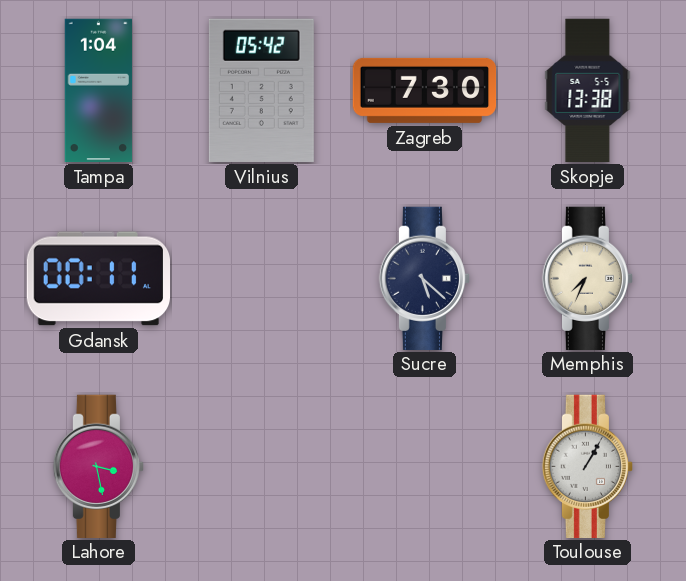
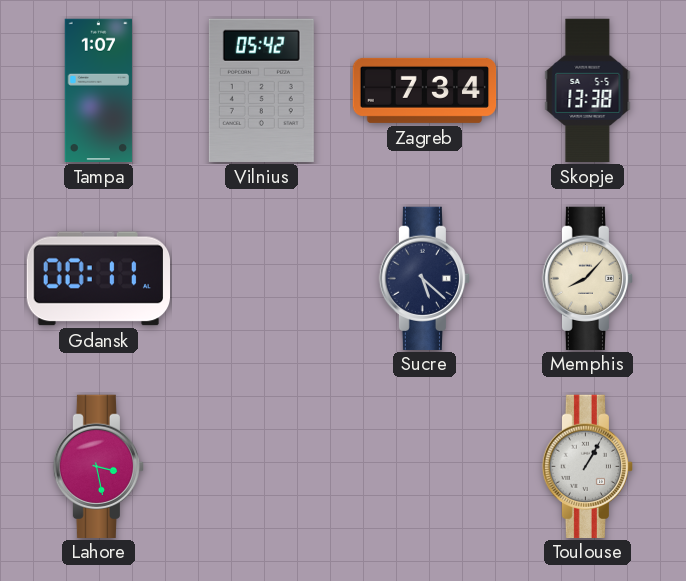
Tampa: 1:04 -> 1:07
Zagreb: 7:30 -> 7:34
Memphis: 7:34 -> 8:07
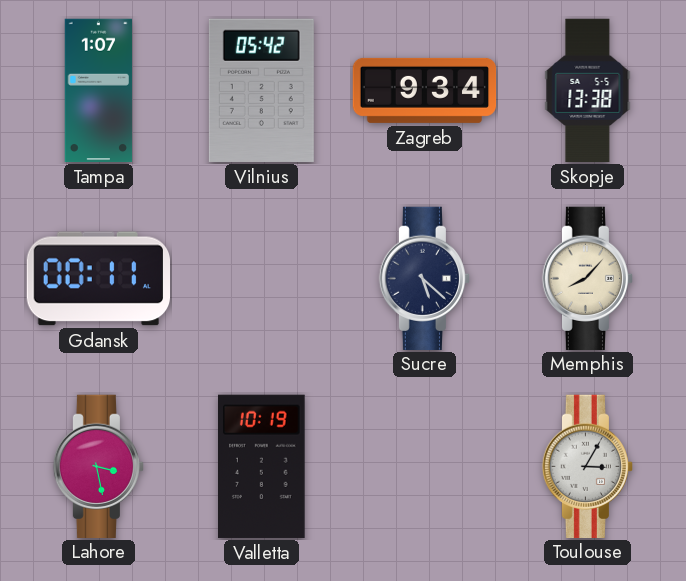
Zagreb: 7:34 -> 9:34
Valletta: none -> 10:19
Toulouse: 1:05 -> 3:05
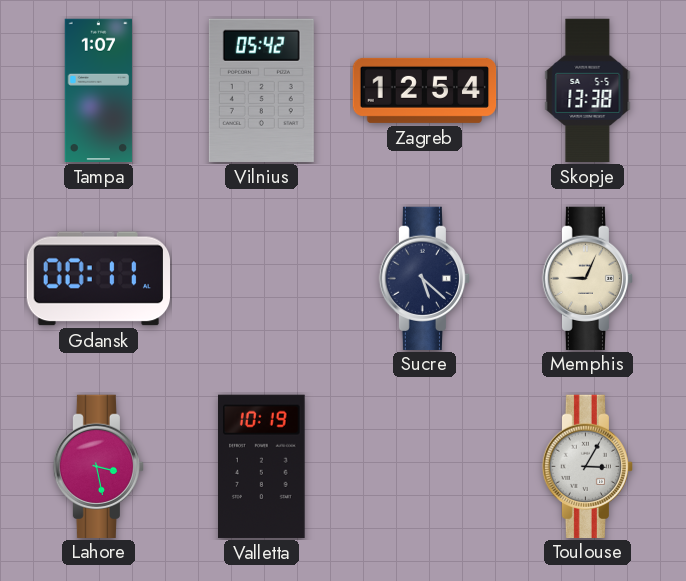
Zagreb: 9:34 -> 12:54
Memphis: 8:07 -> 9:04
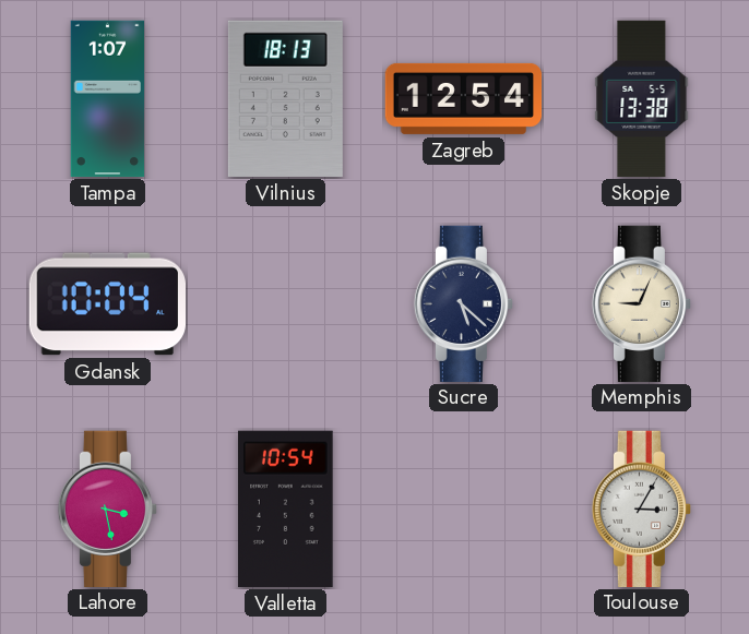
Vilnius: 05:42 -> 18:13
Gdansk: 00:11 -> 10:04
Valletta: 10:19 -> 10:54
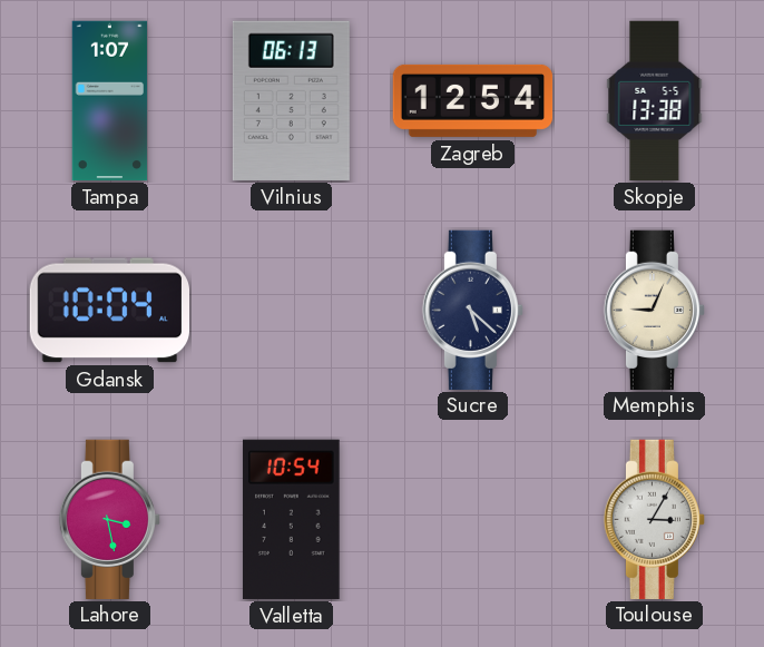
Vilnius: 18:13 -> 06:13
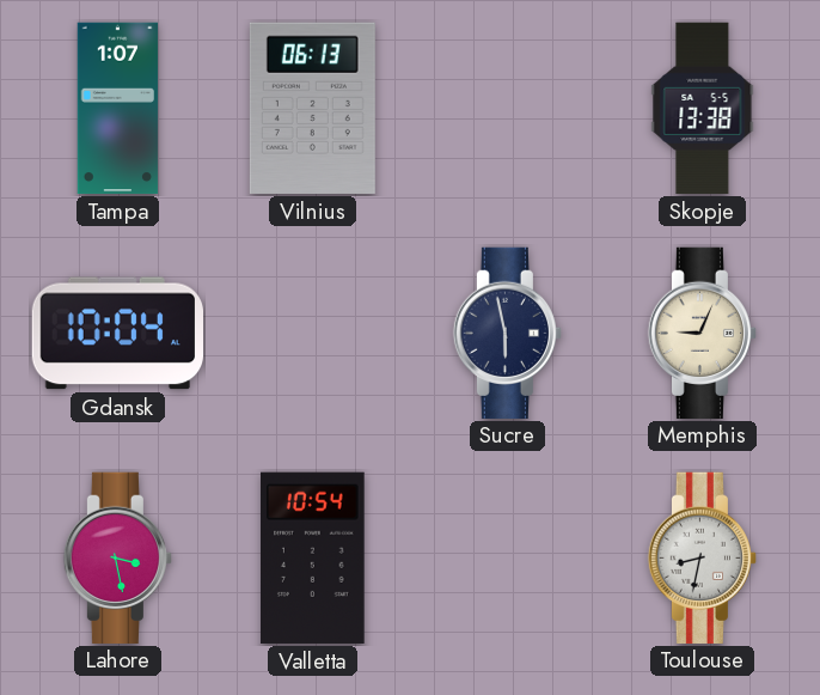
Zagreb: 12:54 -> none
Sucre: 5:22 -> 5:58
Toulouse: 3:05 -> 8:32
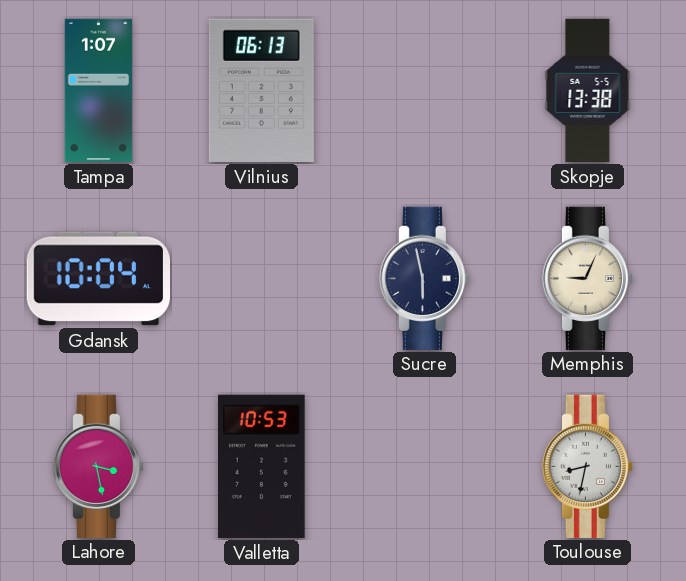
Valletta: 10:54 -> 10:53
